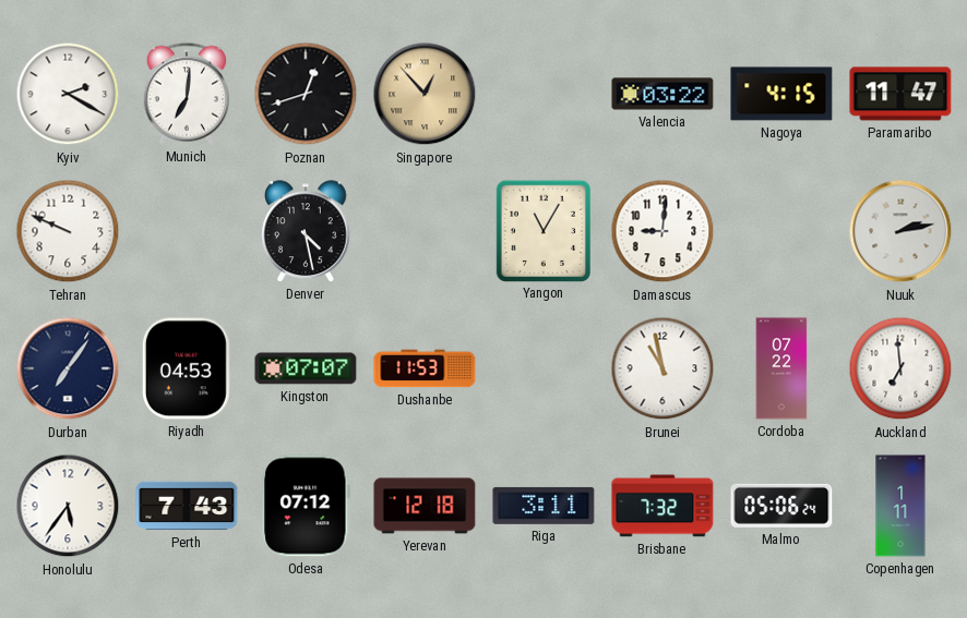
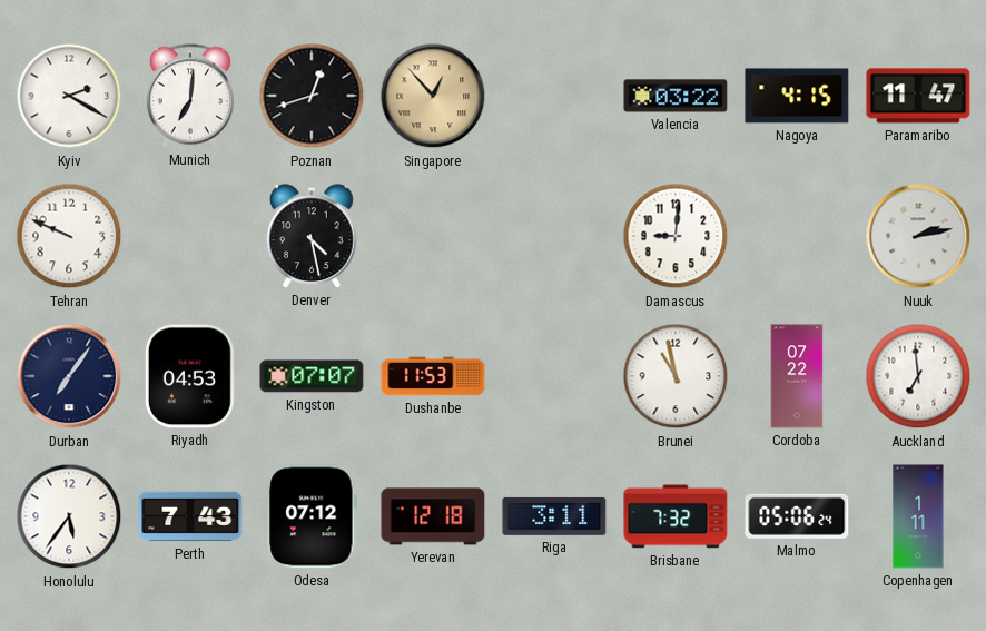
Yangon: 11:05 -> none
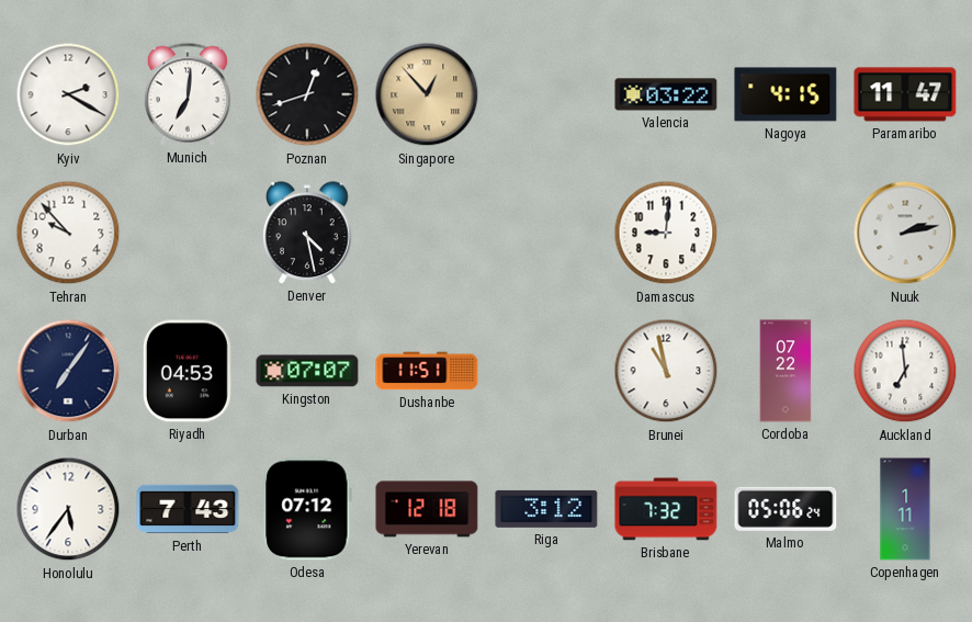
Tehran: 9:49 -> 9:53
Dushanbe: 11:53 -> 11:51
Riga: 3:11 -> 3:12
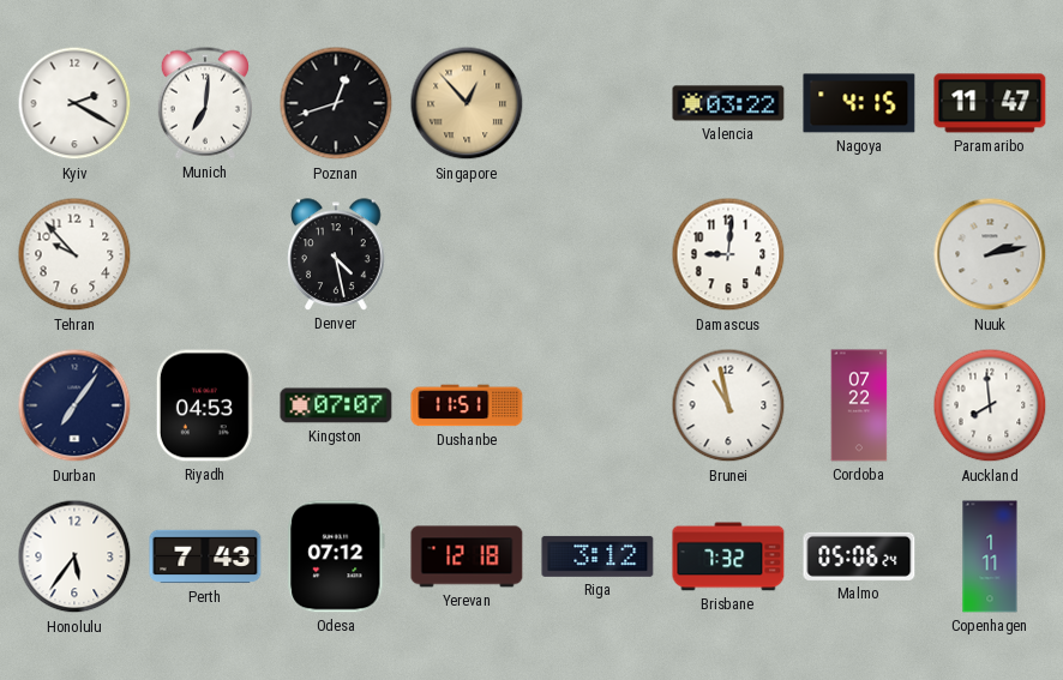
Auckland: 6:59 -> 7:59
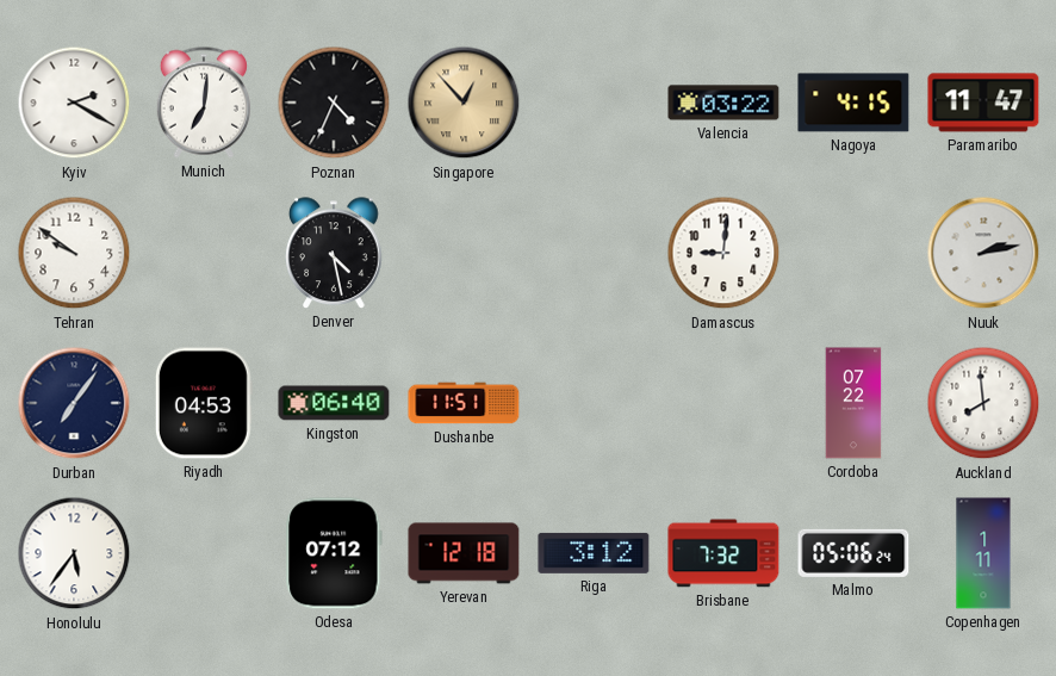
Poznan: 12:42 -> 4:34
Tehran: 9:53 -> 9:51
Kingston: 07:07 -> 06:40
Brunei: 10:58 -> none
Perth: 7:43 -> none
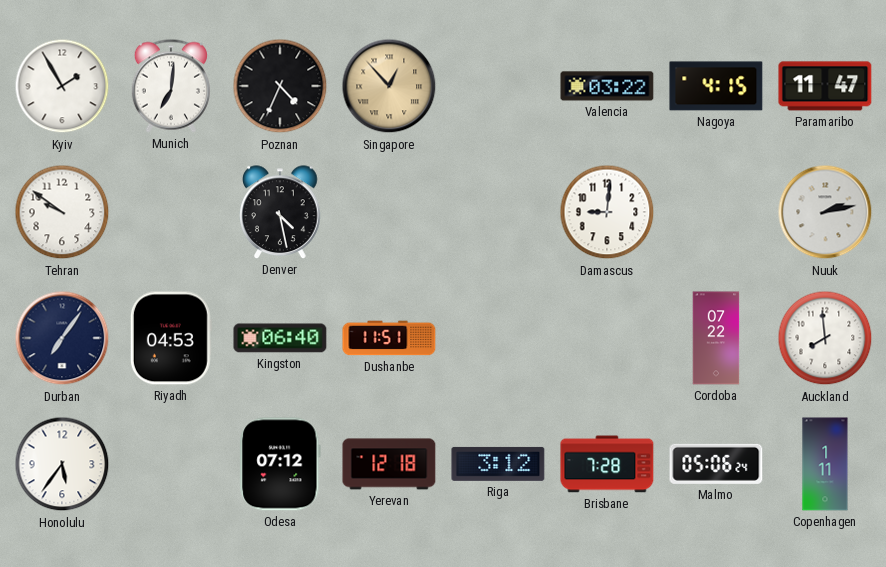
Kyiv: 2:20 -> 1:55
Brisbane: 7:32 -> 7:28
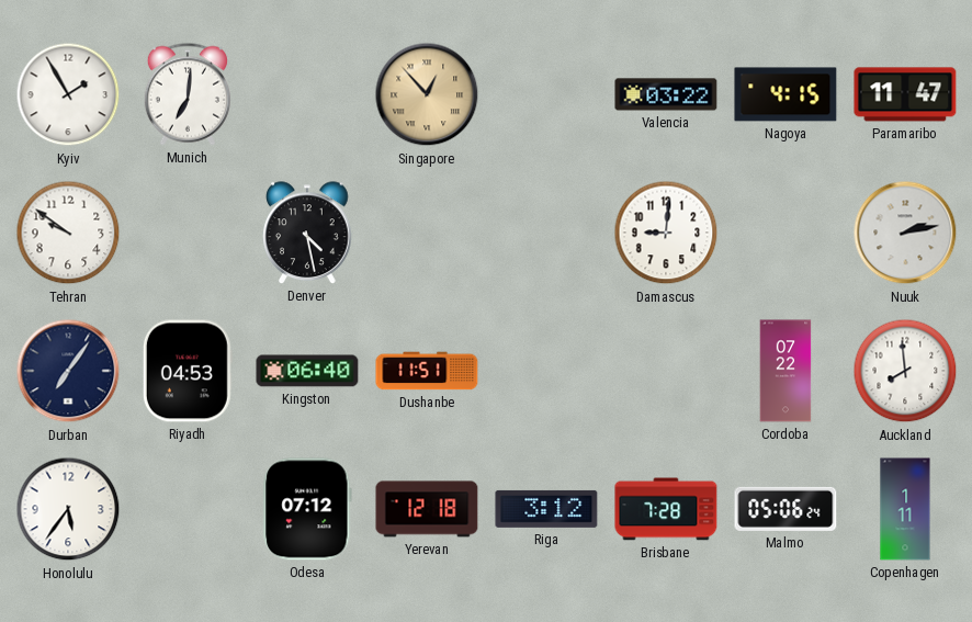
Poznan: 4:34 -> none
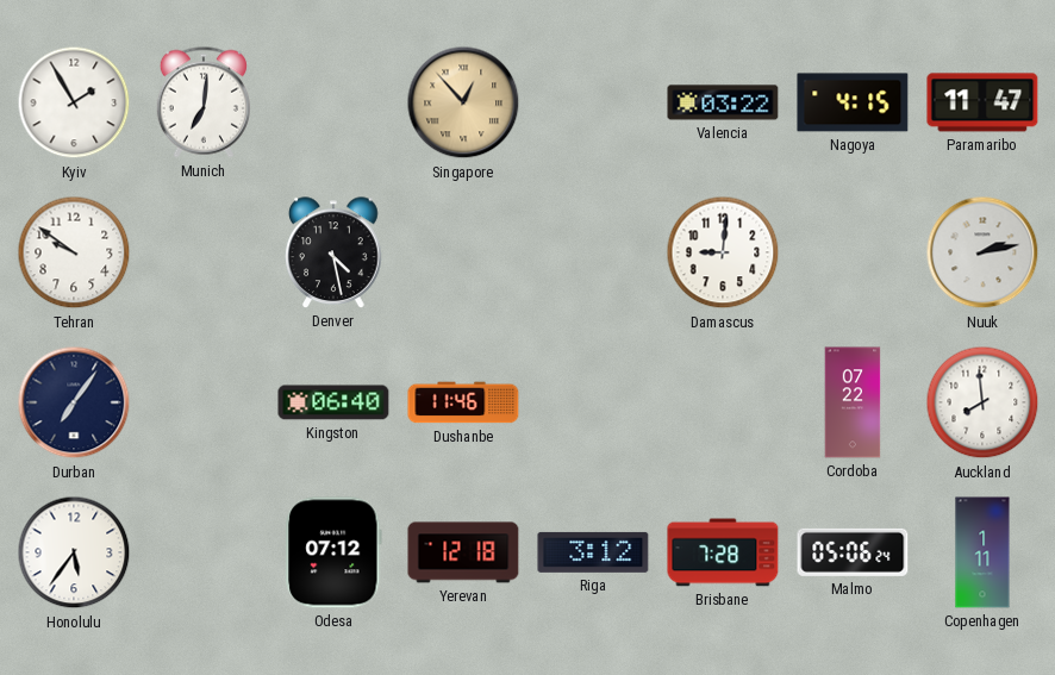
Riyadh: 04:53 -> none
Dushanbe: 11:51 -> 11:46
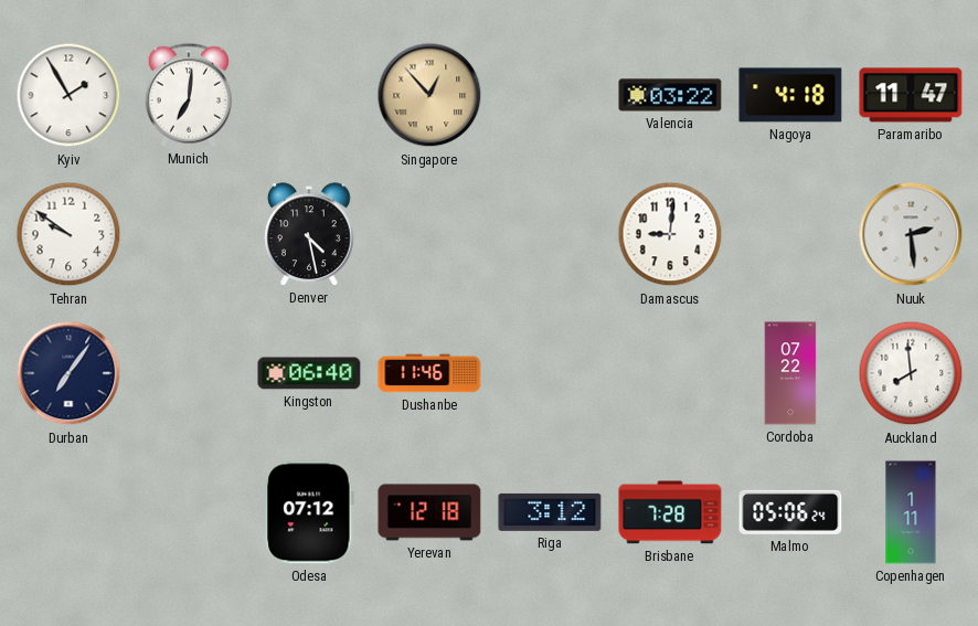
Nagoya: 4:15 -> 4:18
Nuuk: 2:13 -> 2:29
Honolulu: 5:36 -> none
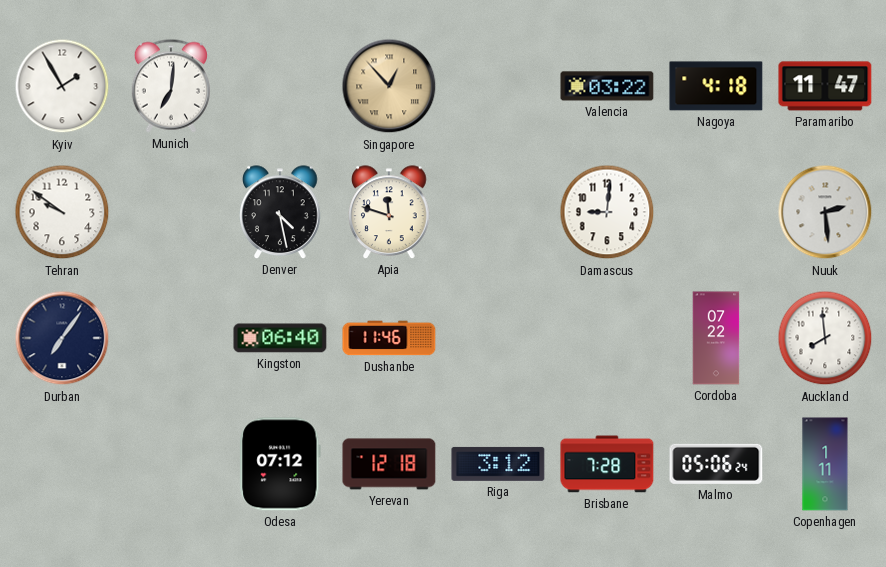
Apia: none -> 11:48
